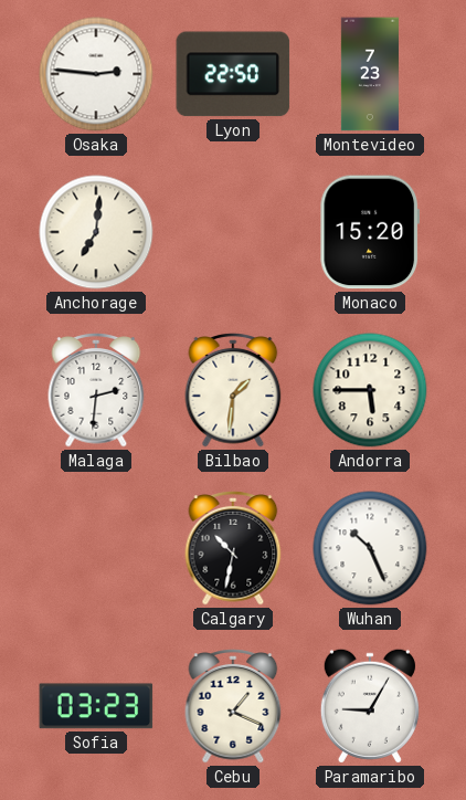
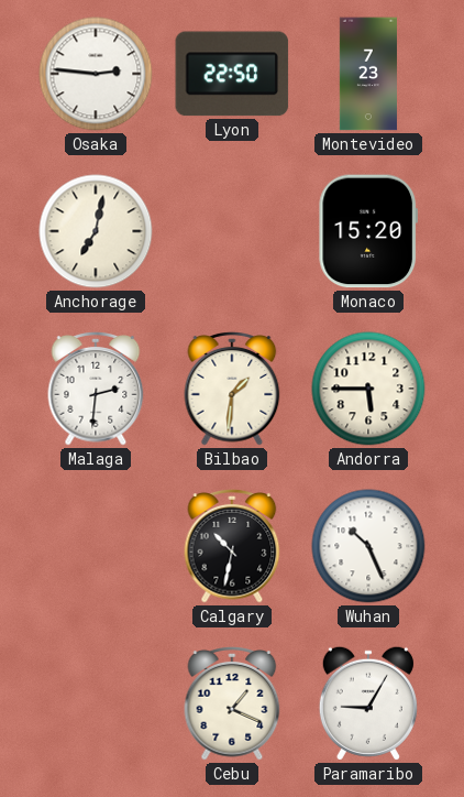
Anchorage: 7:01 -> 7:02
Sofia: 03:23 -> none
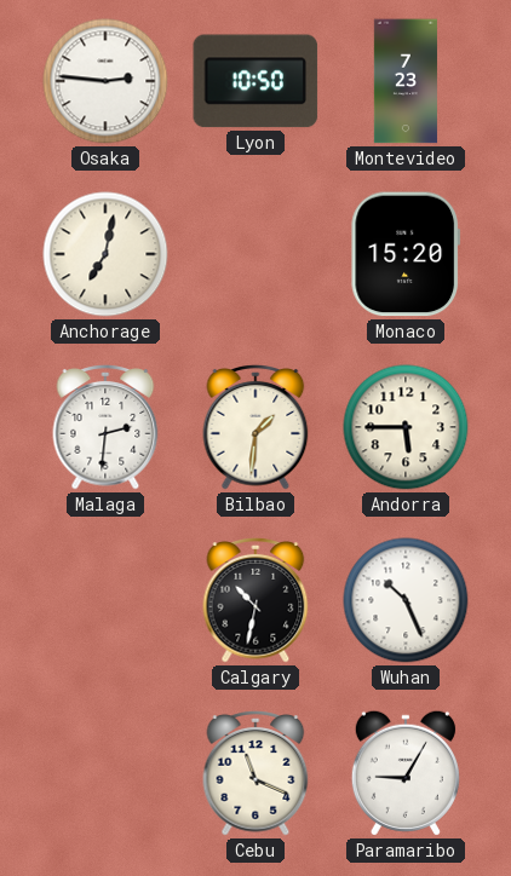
Lyon: 22:50 -> 10:50
Cebu: 1:19 -> 11:19
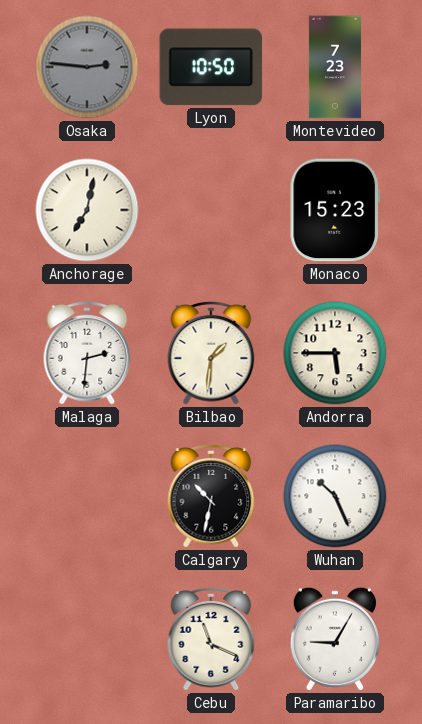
Osaka dial: white -> grey
Monaco: 15:20 -> 15:23
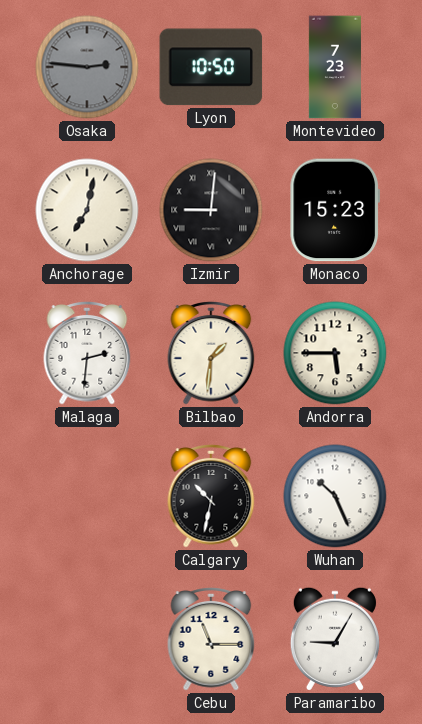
Izmir: none -> 9:01
Cebu: 11:19 -> 11:15
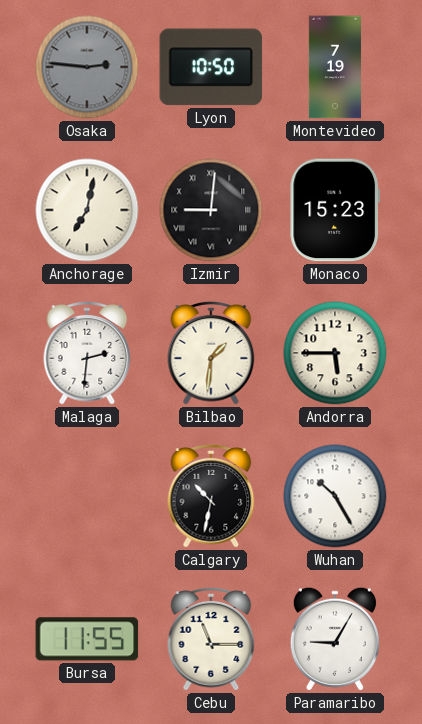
Montevideo: 7:23 -> 7:19
Wuhan: 10:26 -> 10:25
Bursa: none -> 11:55
